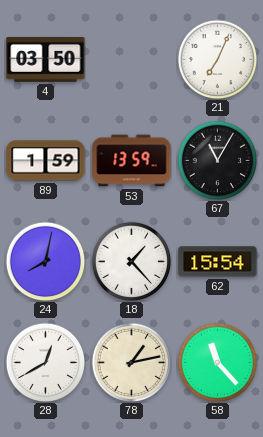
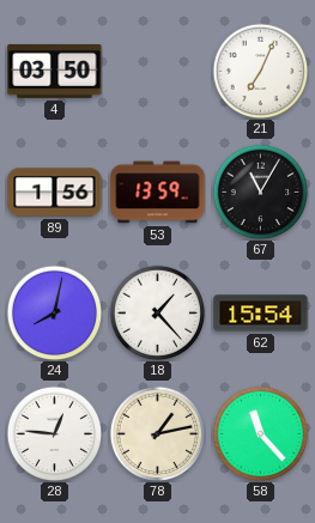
89: 1:59 -> 1:56
28: 12:40 -> 12:46
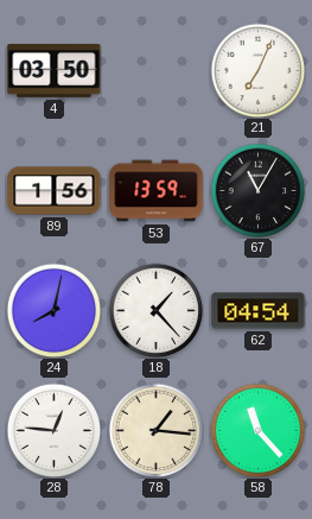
62: 15:54 -> 04:54
78: 1:13 -> 1:16
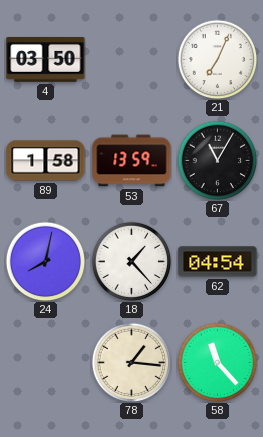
89: 1:56 -> 1:58
28: 12:46 -> none
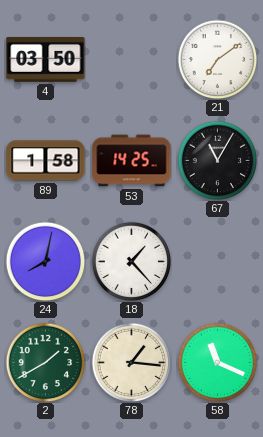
21: 7:04 -> 7:09
53: 13:59 -> 14:25
62: 04:54 -> none
2: none -> 1:40
58: 11:23 -> 11:19
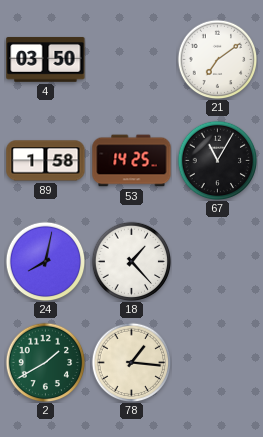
58: 11:19 -> none
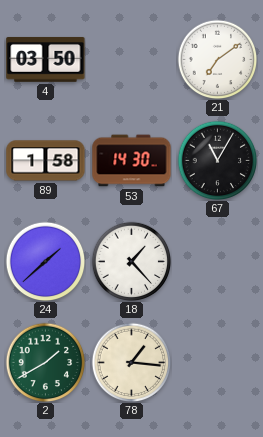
53: 14:25 -> 14:30
24: 8:02 -> 1:38
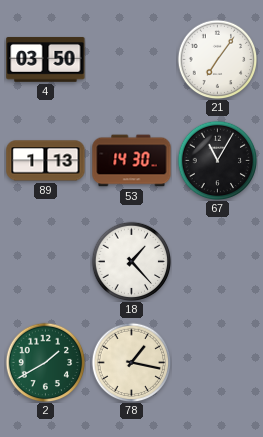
21: 7:09 -> 7:06
89: 1:58 -> 1:13
24: 1:38 -> none
78: 1:16 -> 1:17
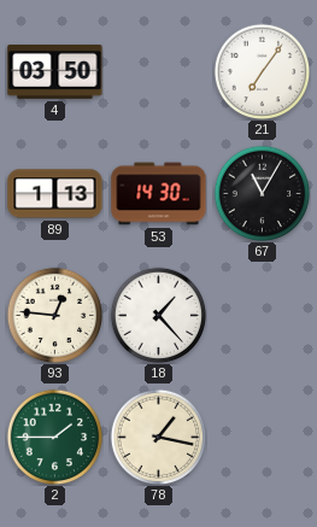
93: none -> 12:46
2: 1:40 -> 1:45
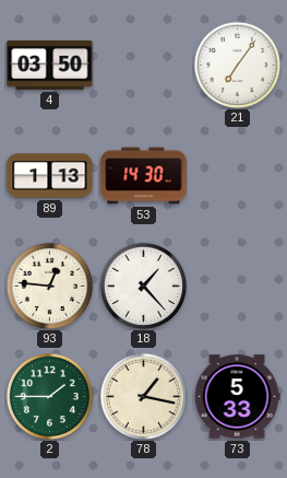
67: 11:05 -> none
73: none -> 5:33
